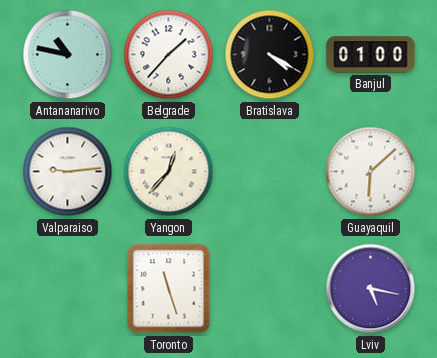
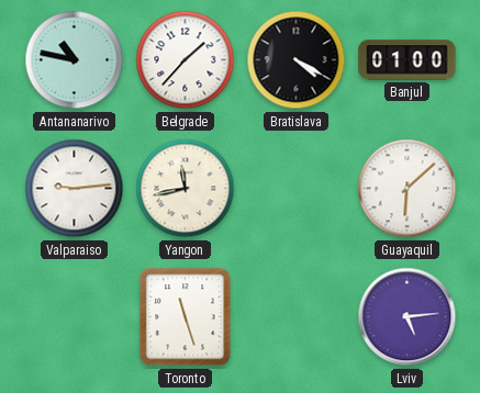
Yangon: 12:37 -> 11:43
Lviv: 5:17 -> 5:14
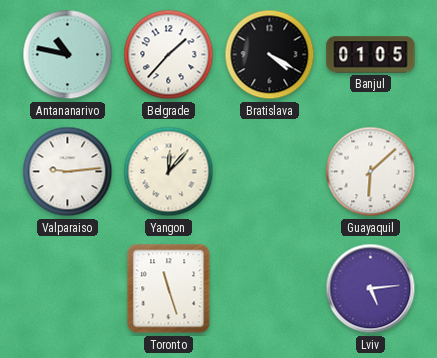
Banjul: 01:00 -> 01:05
Yangon: 11:43 -> 12:07
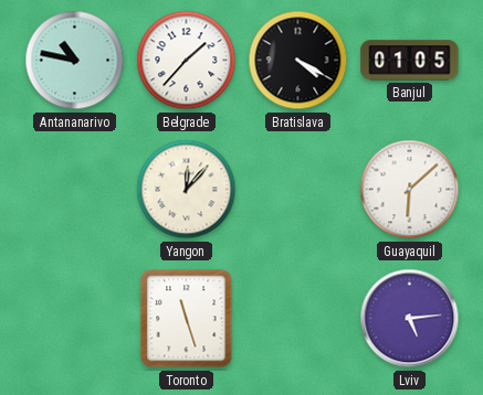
Valparaiso: 9:14 -> none
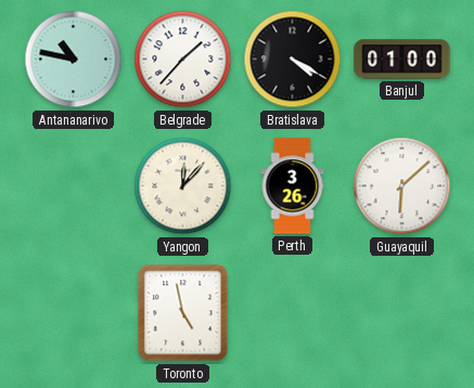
Banjul: 01:05 -> 01:00
Perth: none -> 3:26
Toronto: 11:27 -> 4:58
Lviv: 5:14 -> none
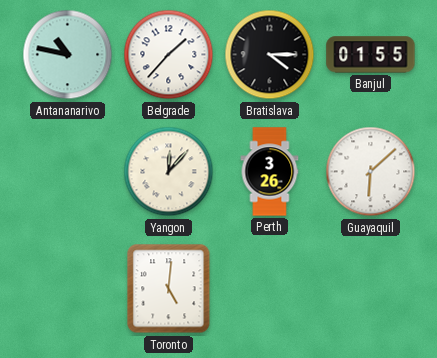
Bratislava: 4:20 -> 4:15
Banjul: 01:00 -> 01:55
Toronto: 4:58 -> 5:01
